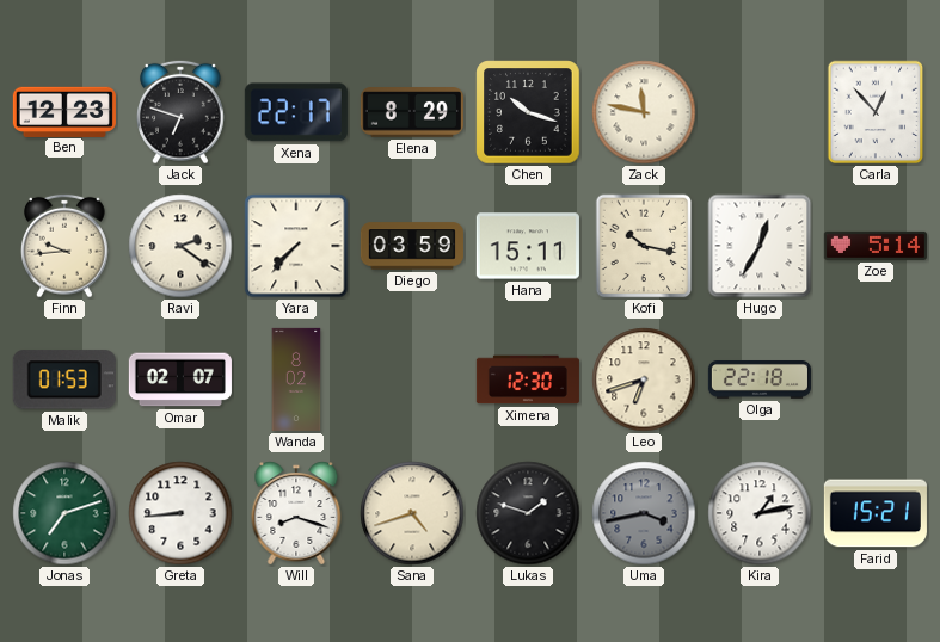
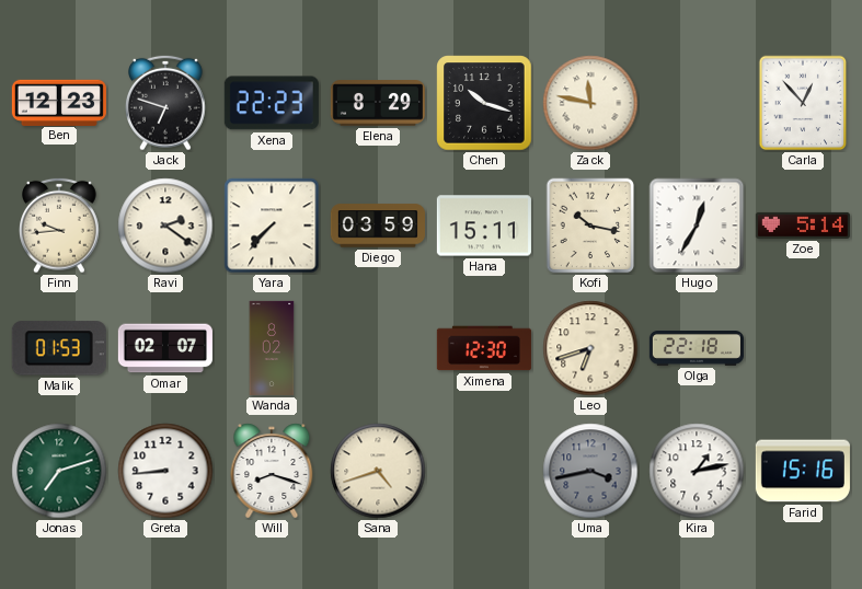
Xena: 22:17 -> 22:23
Lukas: 1:48 -> none
Farid: 15:21 -> 15:16
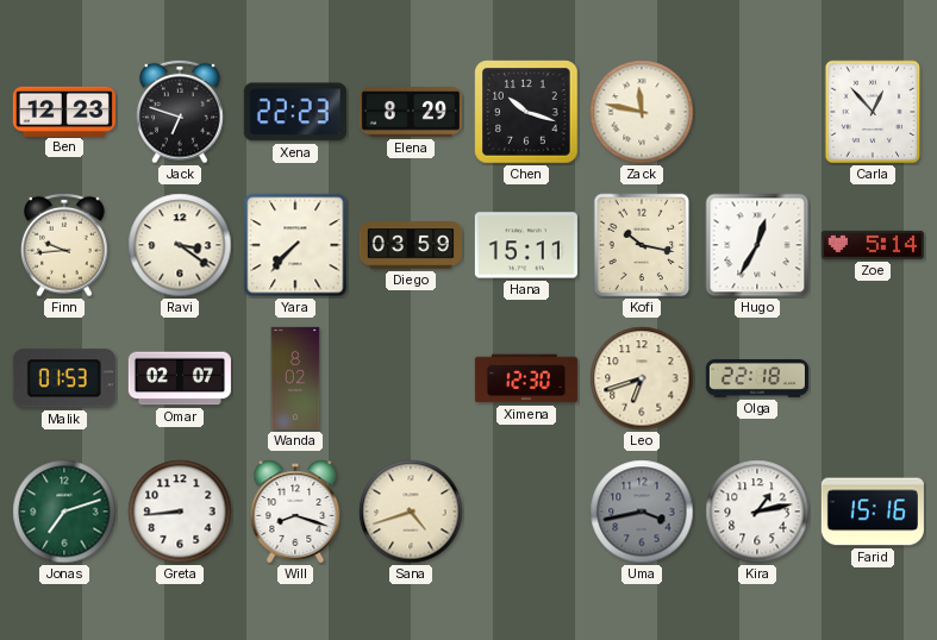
Ravi: 2:21 -> 3:21
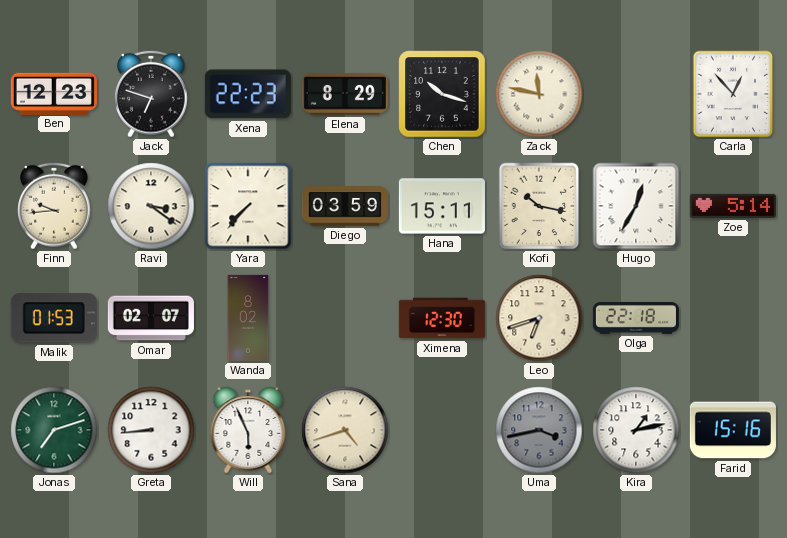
Will: 8:18 -> 5:56
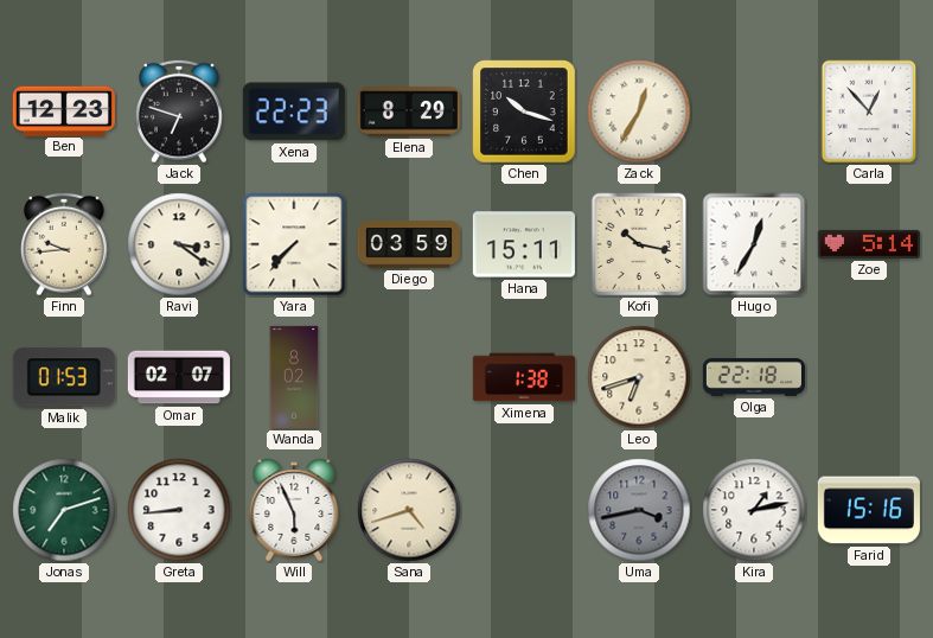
Zack: 11:47 -> 12:35
Ximena: 12:30 -> 1:38
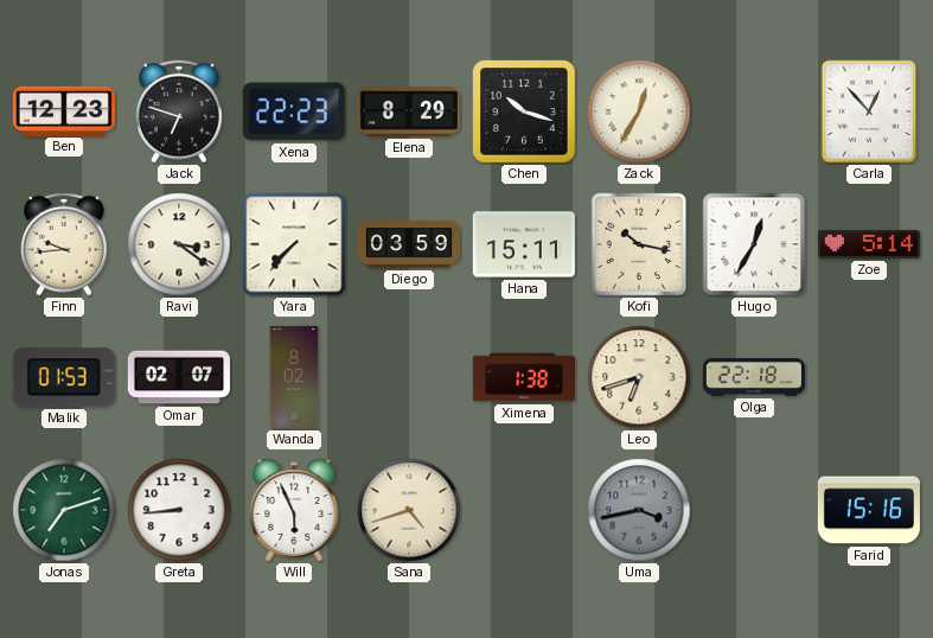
Kira: 1:13 -> none
